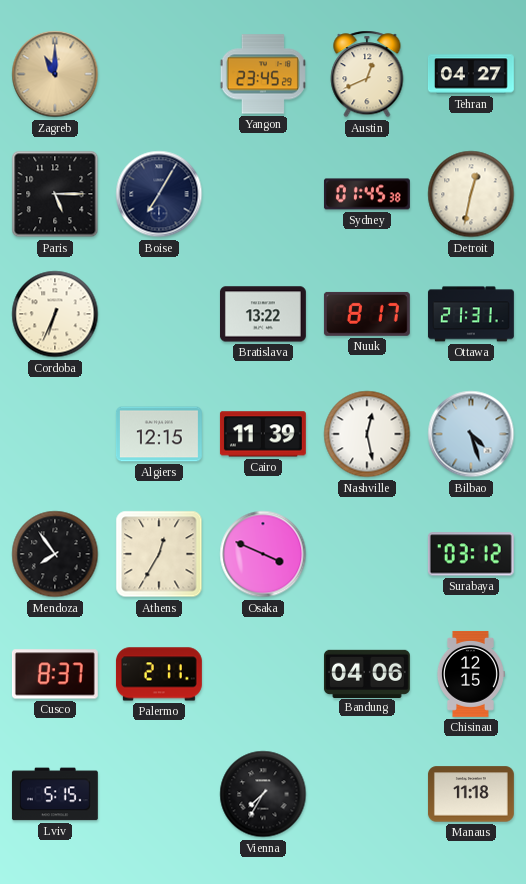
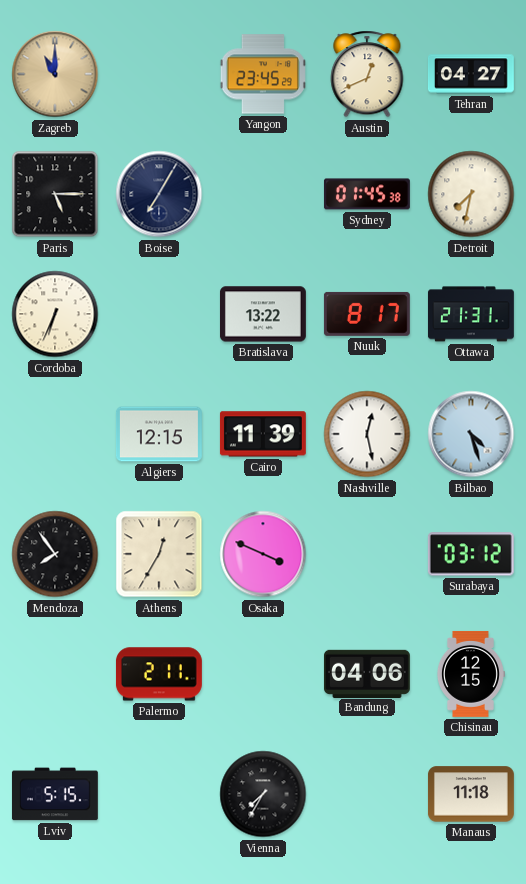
Detroit: 12:32 -> 7:32
Cusco: 8:37 -> none
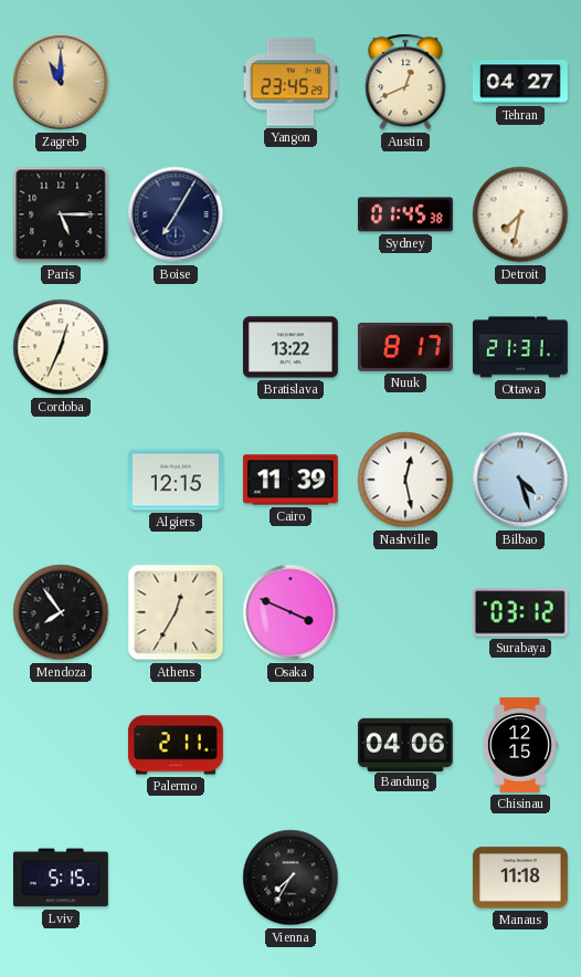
Cordoba: 6:34 -> 12:34
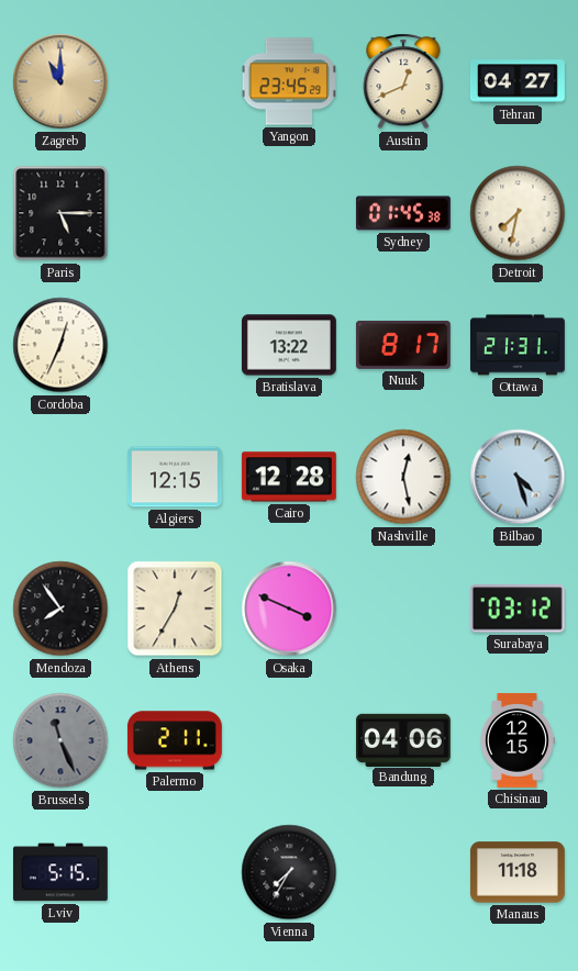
Boise: 7:05 -> none
Cairo: 11:39 -> 12:28
Brussels: none -> 11:26
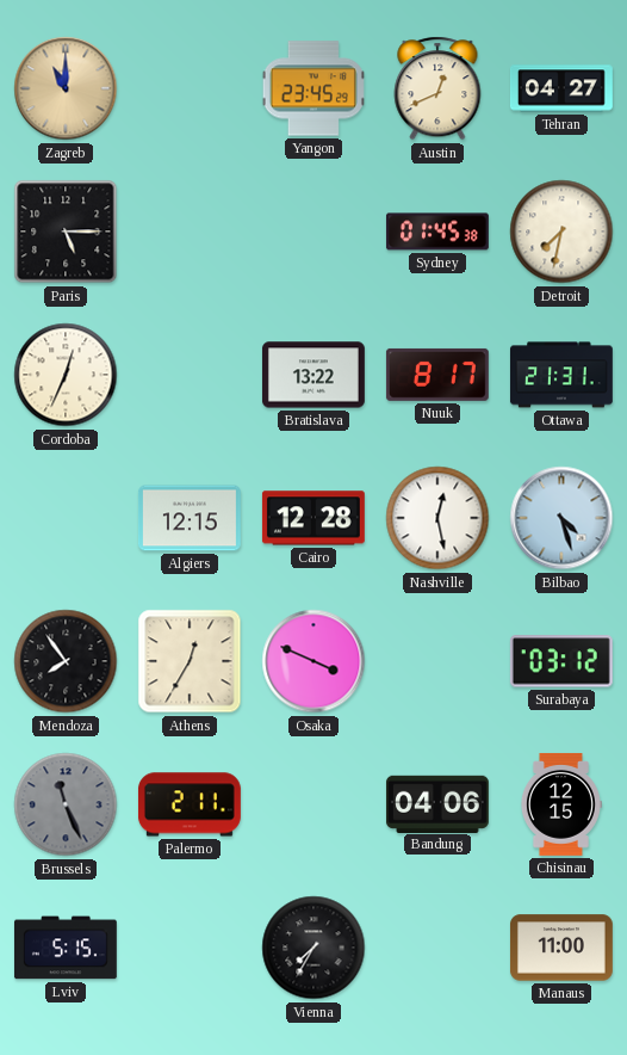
Manaus: 11:18 -> 11:00
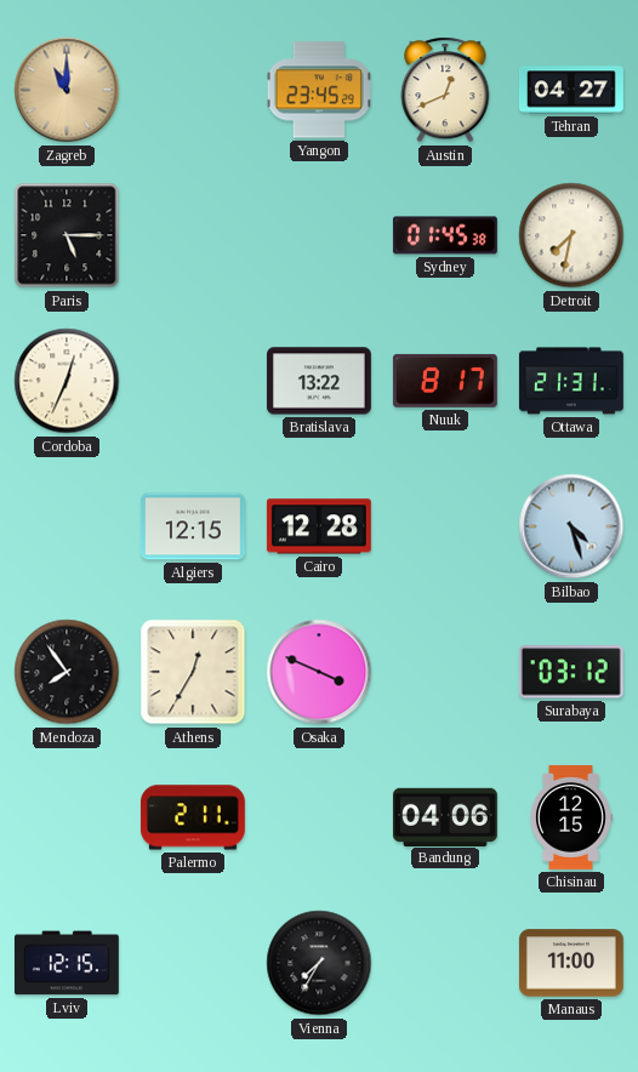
Nashville: 12:28 -> none
Brussels: 11:26 -> none
Lviv: 5:15 -> 12:15
